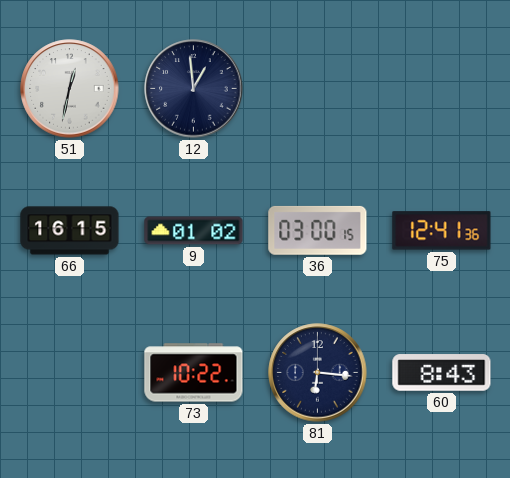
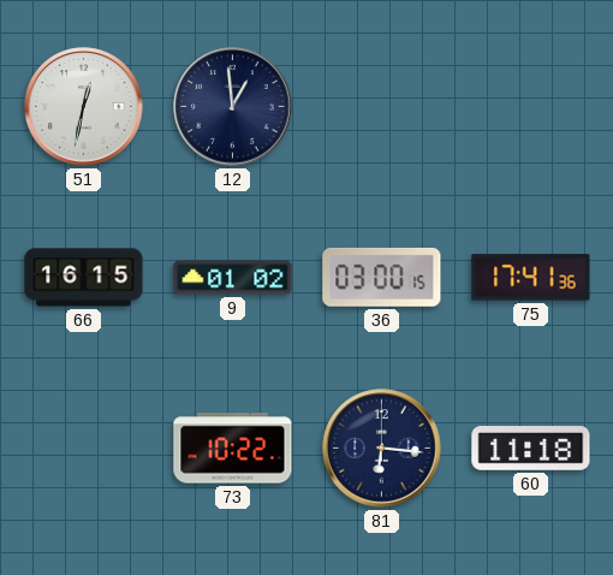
75: 12:41 -> 17:41
60: 8:43 -> 11:18
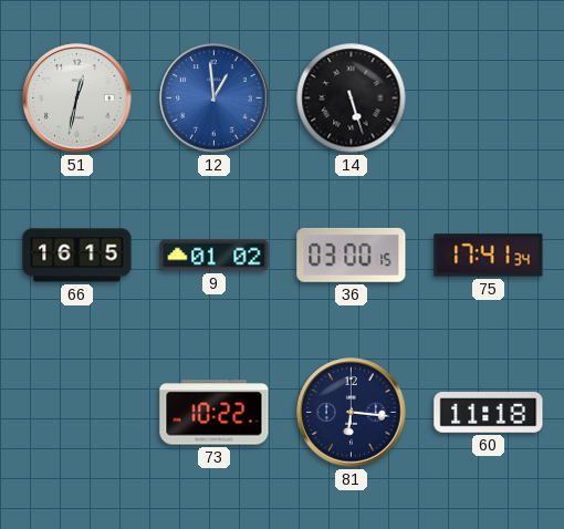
12 dial: navy -> blue
14: none -> 5:27
75: 17:41:36 -> 17:41:34
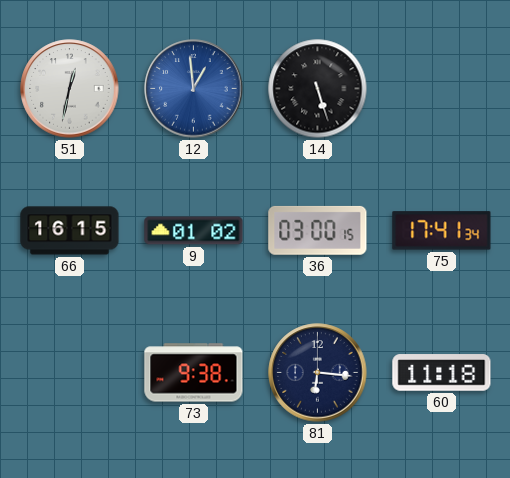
73: 10:22 -> 9:38
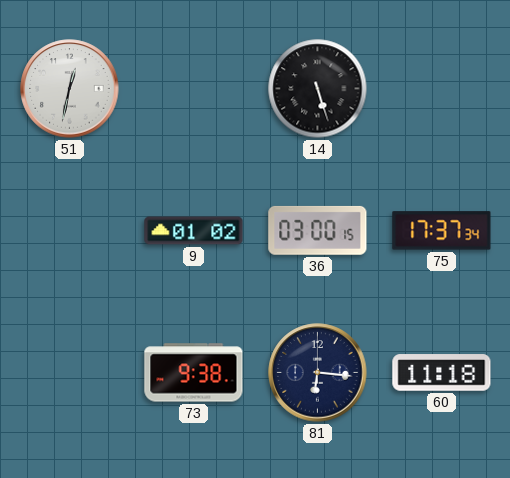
12: 12:59 -> none
66: 16:15 -> none
75: 17:41 -> 17:37
